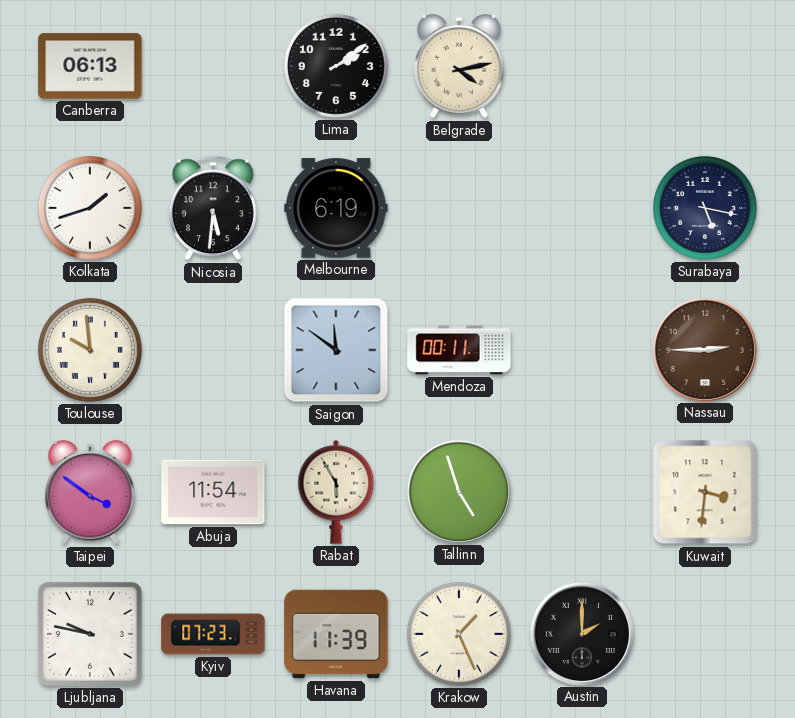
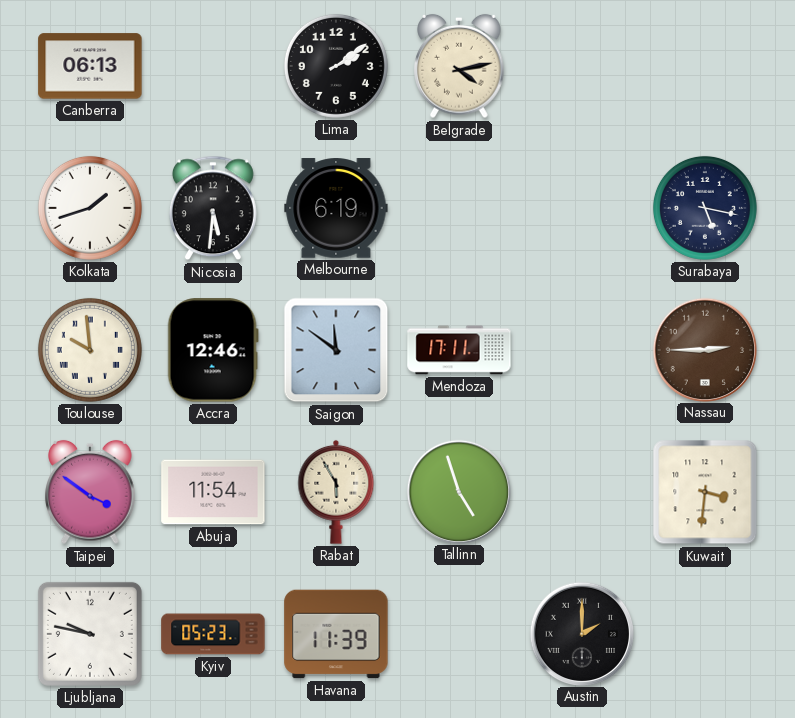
Accra: none -> 12:46
Mendoza: 00:11 -> 17:11
Kyiv: 07:23 -> 05:23
Krakow: 1:26 -> none
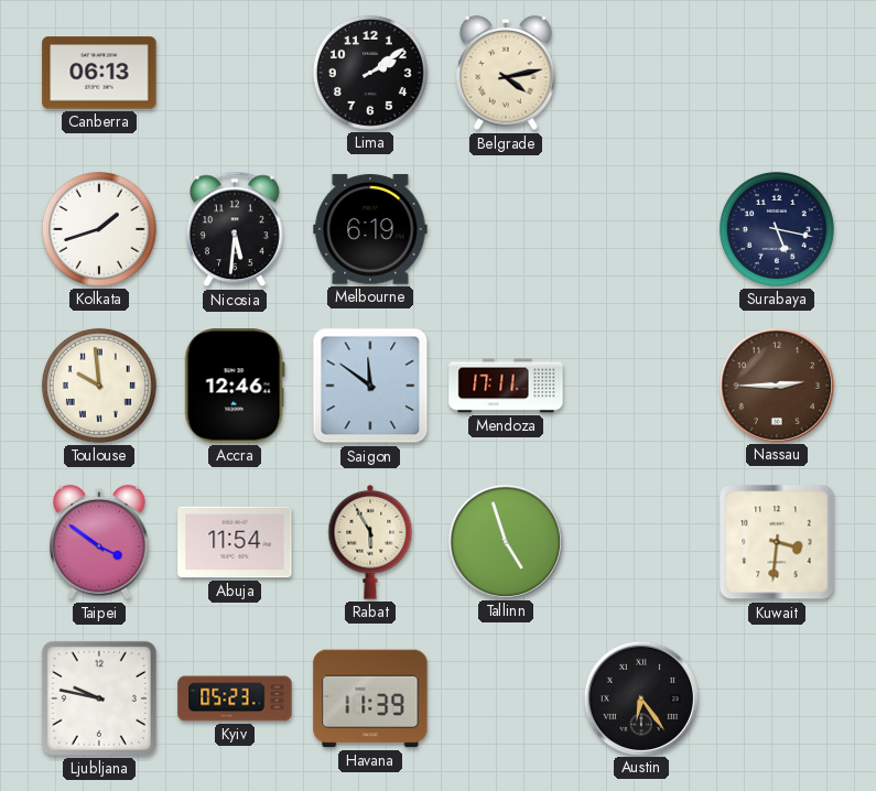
Austin: 2:00 -> 6:24
